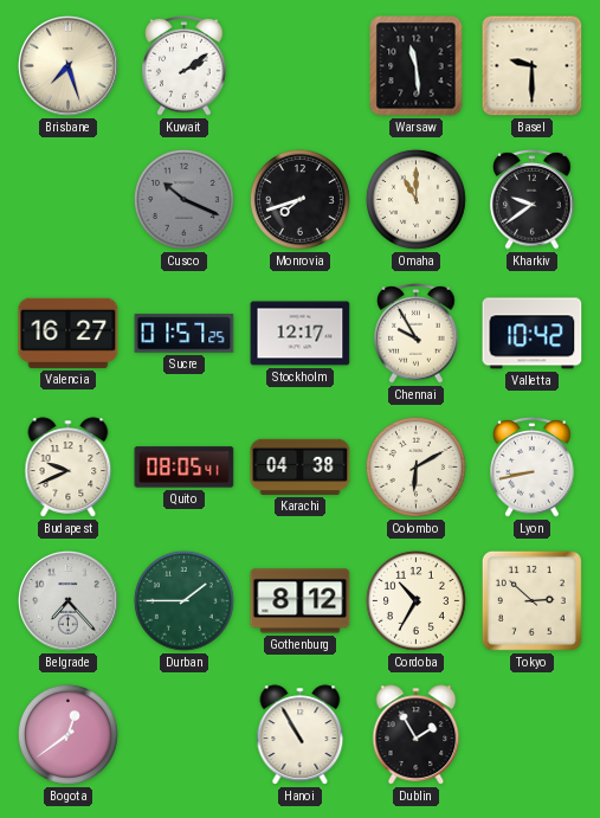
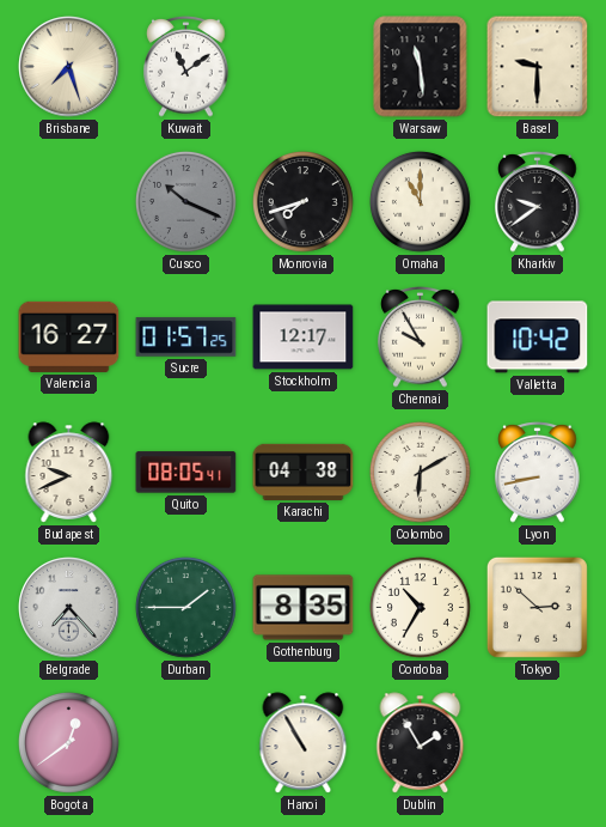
Kuwait: 2:09 -> 11:09
Gothenburg: 8:12 -> 8:35
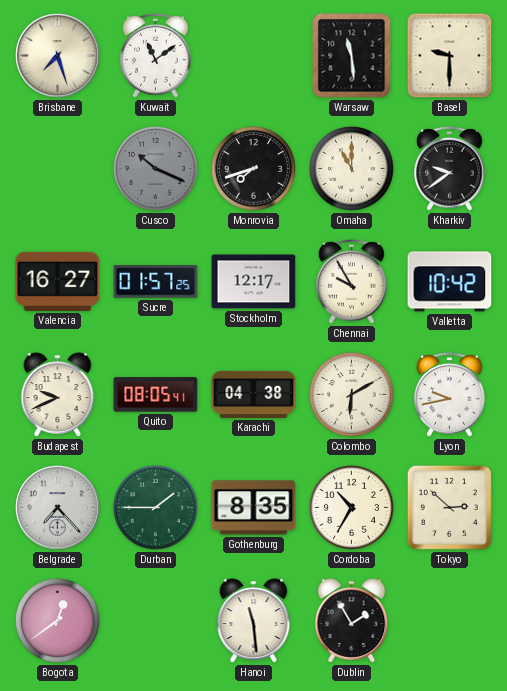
Lyon: 8:43 -> 9:43
Hanoi: 10:55 -> 11:29
